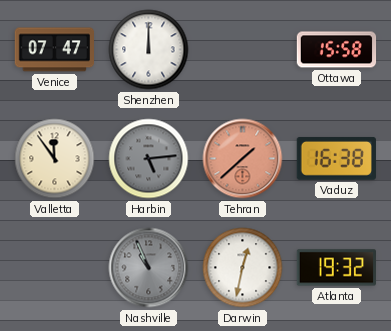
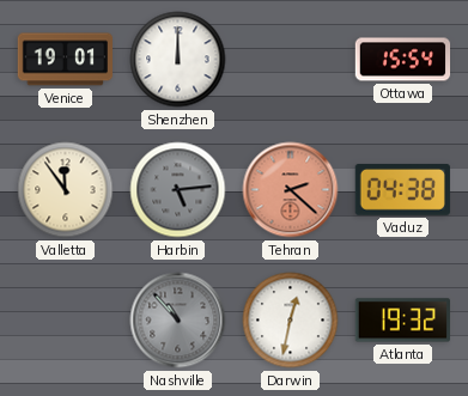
Venice: 07:47 -> 19:01
Ottawa: 15:58 -> 15:54
Tehran: 1:38 -> 2:22
Vaduz: 16:38 -> 04:38
Nashville: 10:56 -> 10:53
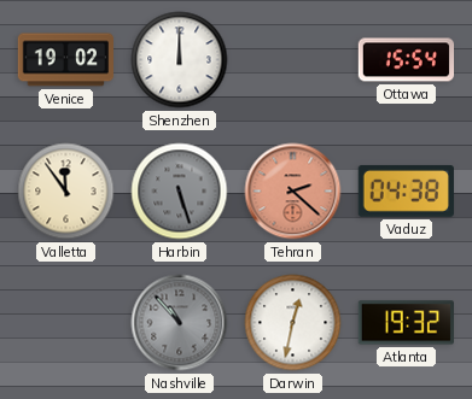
Venice: 19:01 -> 19:02
Harbin: 5:14 -> 5:27
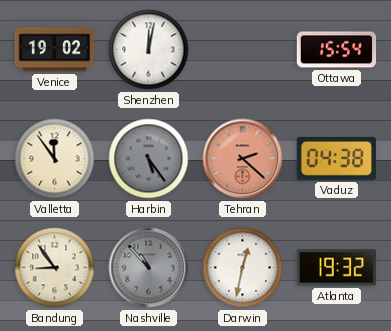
Shenzhen: 12:00 -> 12:02
Harbin: 5:27 -> 5:24
Bandung: none -> 8:54
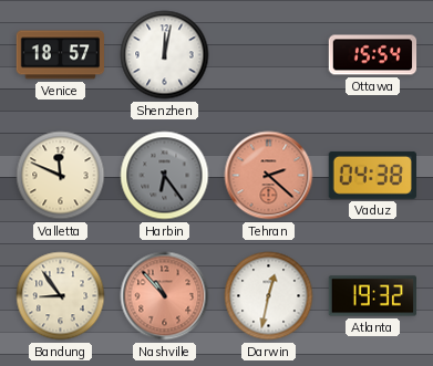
Venice: 19:02 -> 18:57
Valletta: 11:54 -> 11:49
Harbin: 5:24 -> 6:24
Nashville dial: grey -> salmon
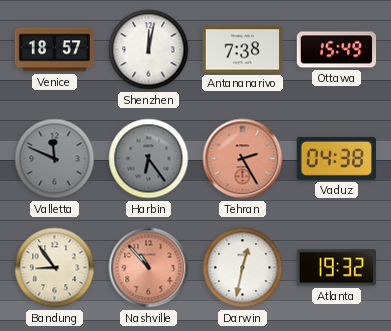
Antananarivo: none -> 7:38
Ottawa: 15:54 -> 15:49
Valletta dial: cream -> grey
Tehran: 2:22 -> 2:25
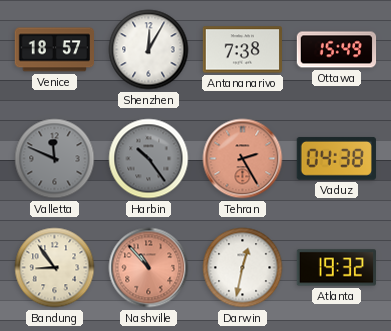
Shenzhen: 12:02 -> 12:05
Harbin: 6:24 -> 10:24
